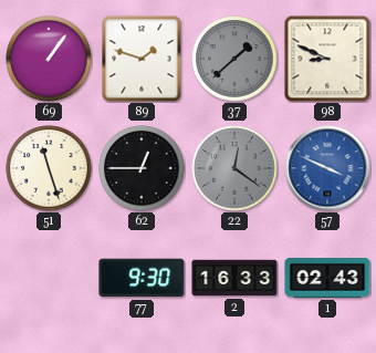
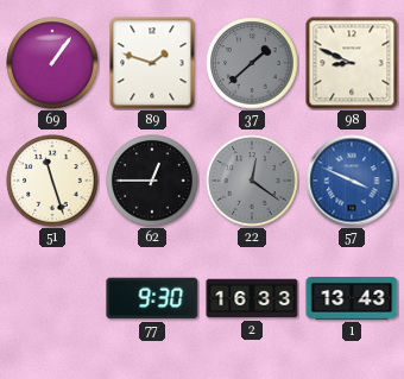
1: 02:43 -> 13:43
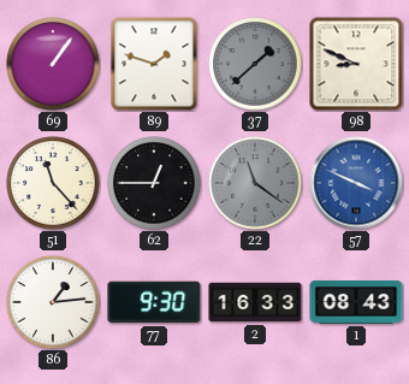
51: 11:27 -> 11:23
22: 12:21 -> 11:21
86: none -> 1:14
1: 13:43 -> 08:43
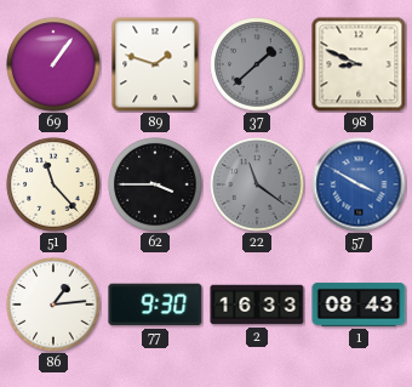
62: 12:45 -> 3:45
57: 3:49 -> 3:50
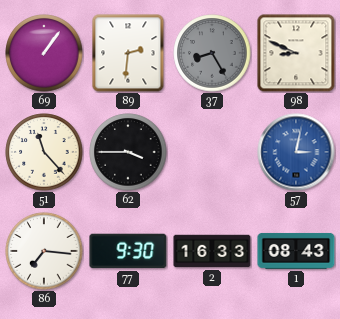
89: 1:48 -> 2:31
37: 1:38 -> 8:25
22: 11:21 -> none
57: 3:50 -> 3:02
86: 1:14 -> 7:16
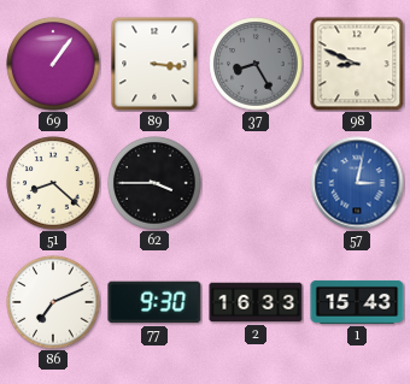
89: 2:31 -> 3:16
51: 11:23 -> 8:22
86: 7:16 -> 7:11
1: 08:43 -> 15:43
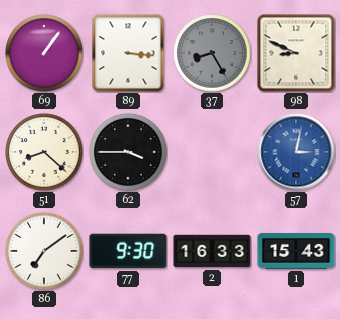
86: 7:11 -> 7:09
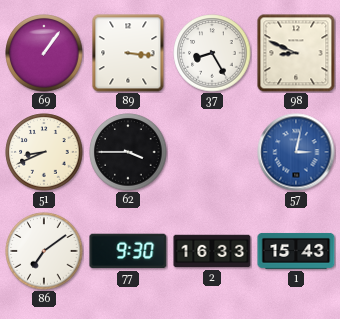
37 dial: grey -> white
51: 8:22 -> 8:41
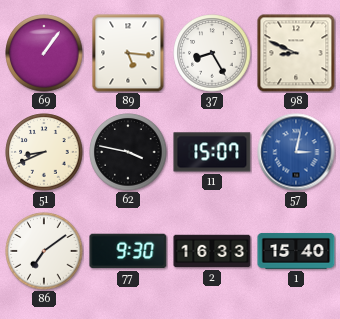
89: 3:16 -> 5:16
62: 3:45 -> 3:47
11: none -> 15:07
1: 15:43 -> 15:40
